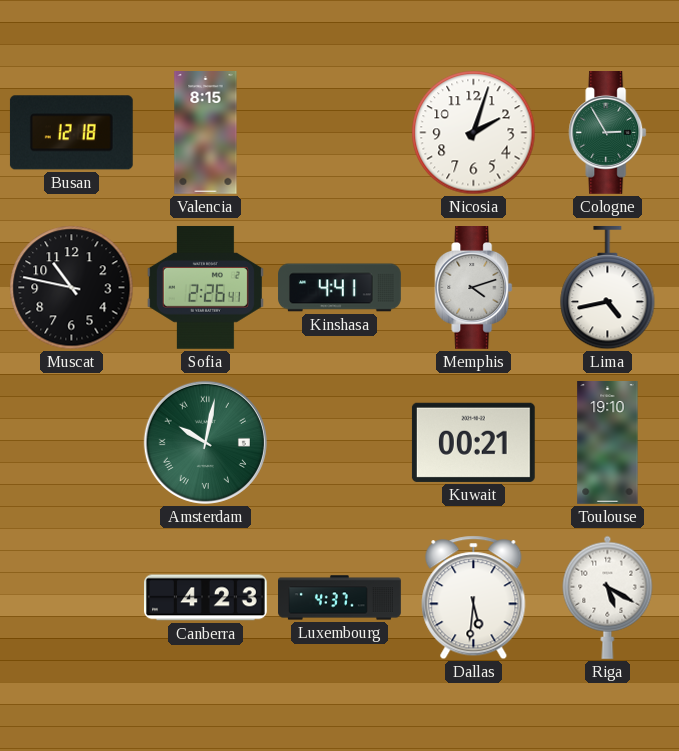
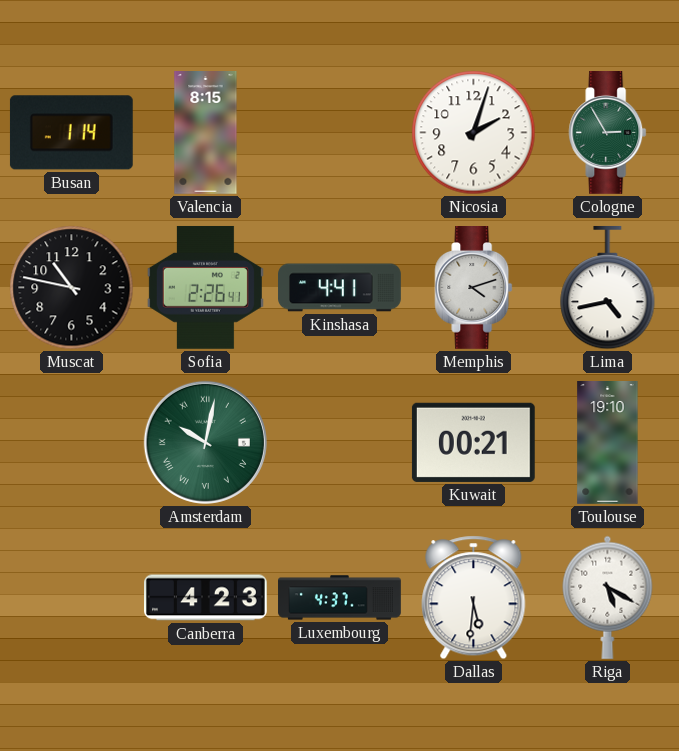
Busan: 12:18 -> 1:14
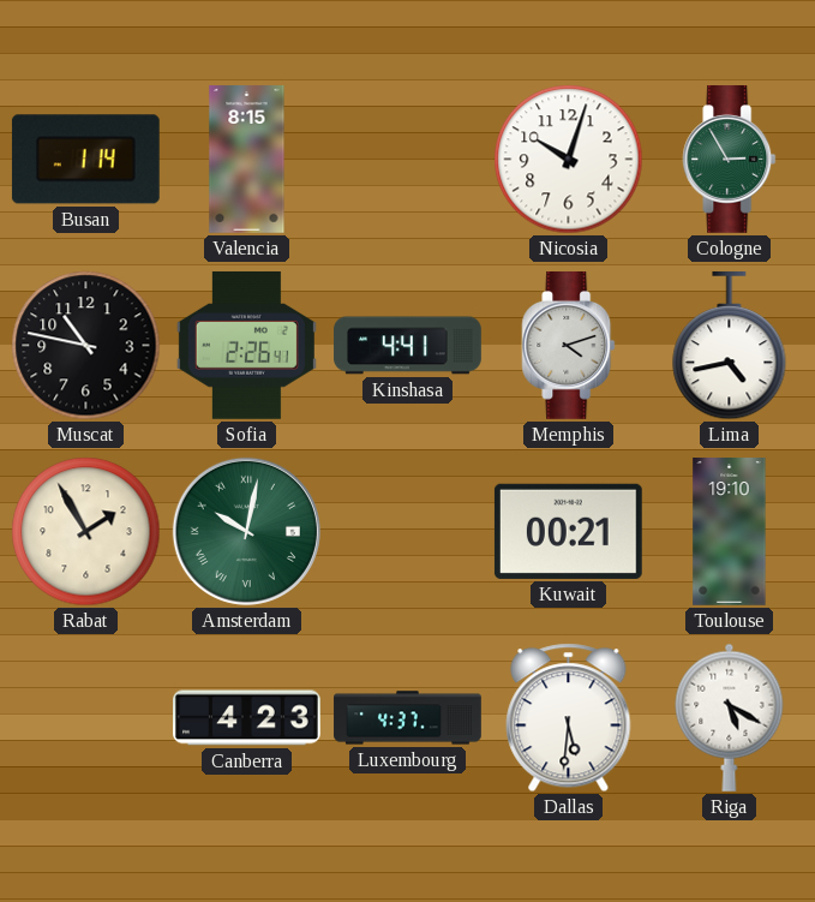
Nicosia: 2:03 -> 10:03
Rabat: none -> 1:55
